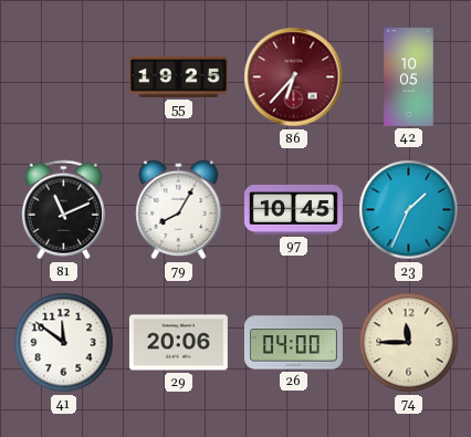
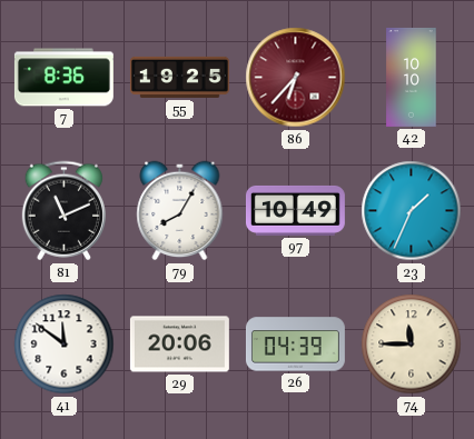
7: none -> 8:36
42: 10:05 -> 10:10
97: 10:45 -> 10:49
26: 04:00 -> 04:39
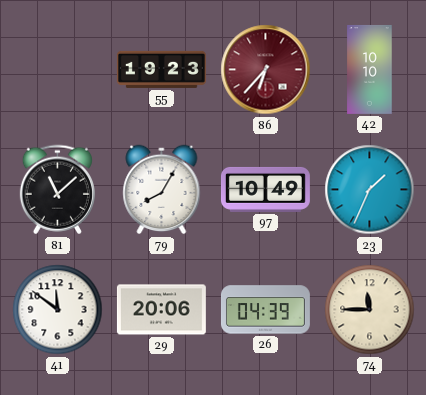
7: 8:36 -> none
55: 19:25 -> 19:23
81: 11:11 -> 11:08
